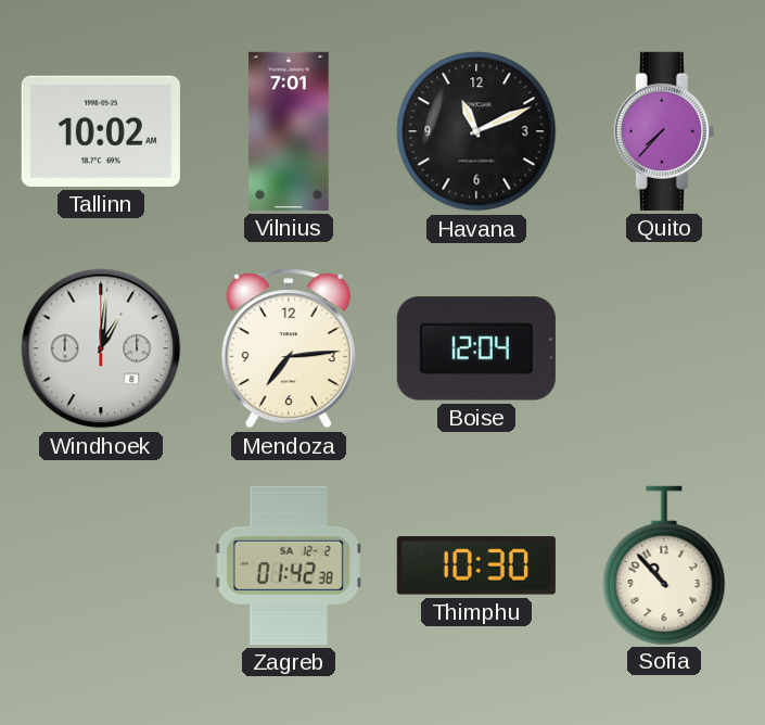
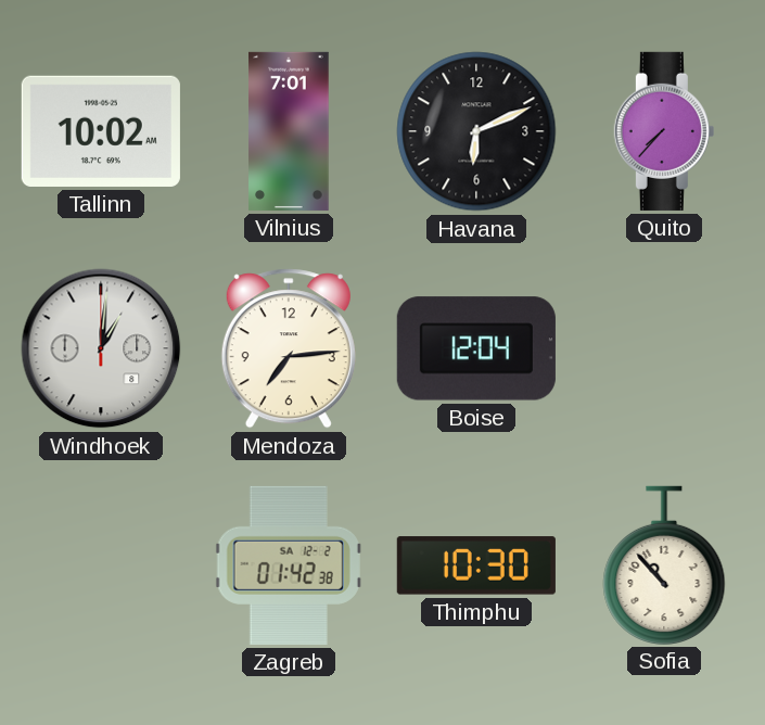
Havana: 11:11 -> 6:11
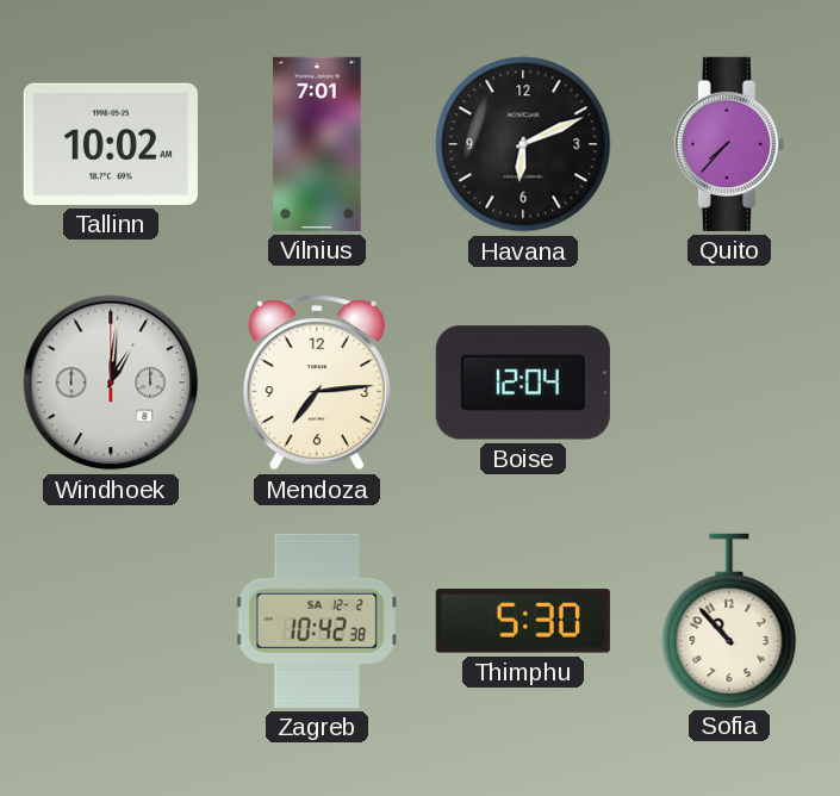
Zagreb: 01:42 -> 10:42
Thimphu: 10:30 -> 5:30
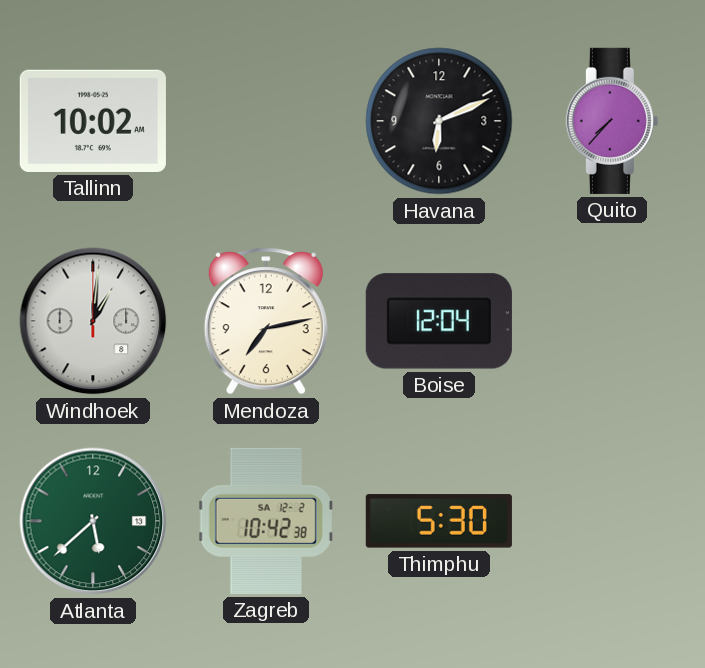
Vilnius: 7:01 -> none
Mendoza: 7:14 -> 7:13
Atlanta: none -> 5:38
Sofia: 10:53 -> none
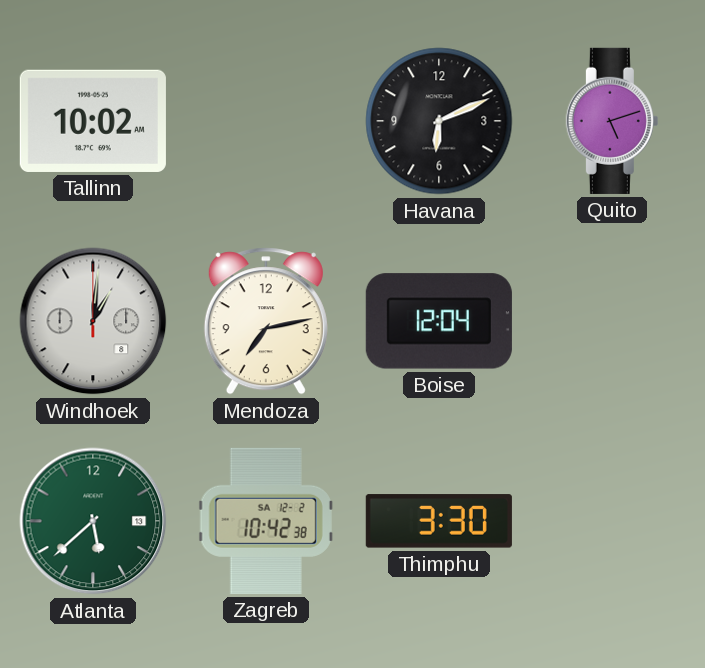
Quito: 7:37 -> 5:12
Thimphu: 5:30 -> 3:30
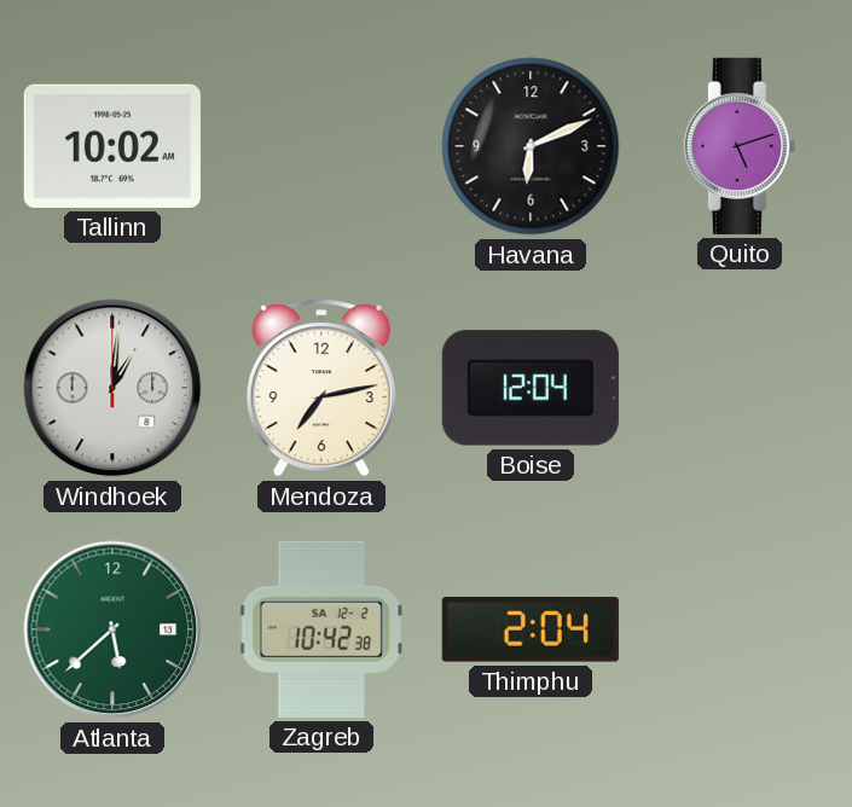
Thimphu: 3:30 -> 2:04
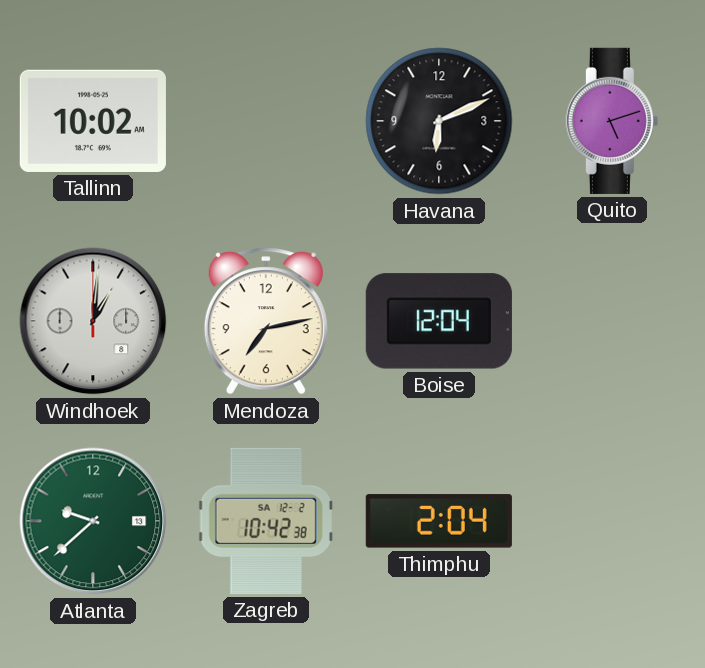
Atlanta: 5:38 -> 9:38
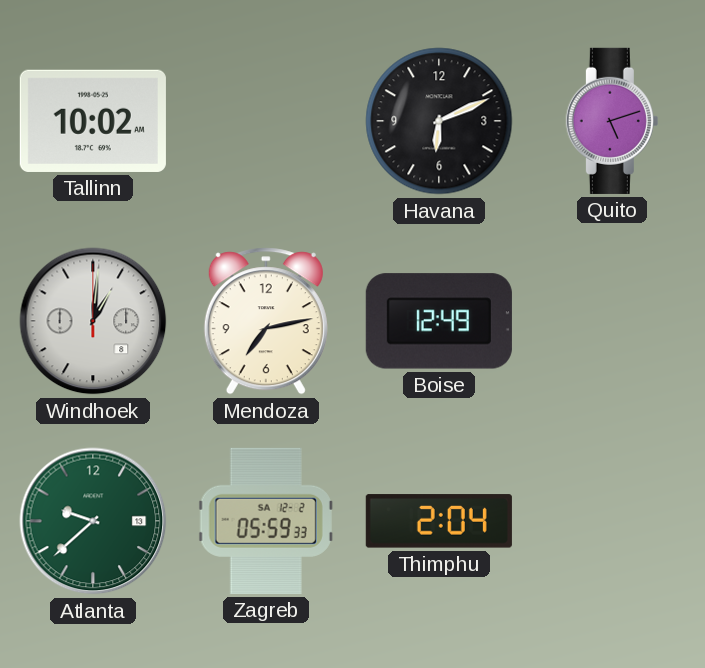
Boise: 12:04 -> 12:49
Zagreb: 10:42 -> 05:59
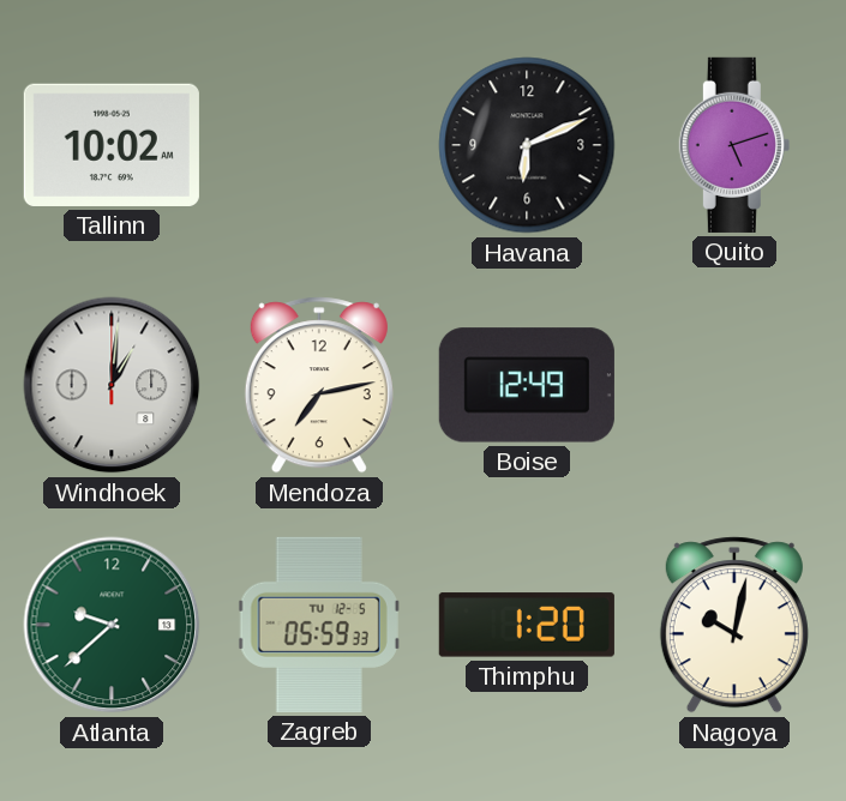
Zagreb date: SA 12-2 -> TU 12-5
Thimphu: 2:04 -> 1:20
Nagoya: none -> 10:02
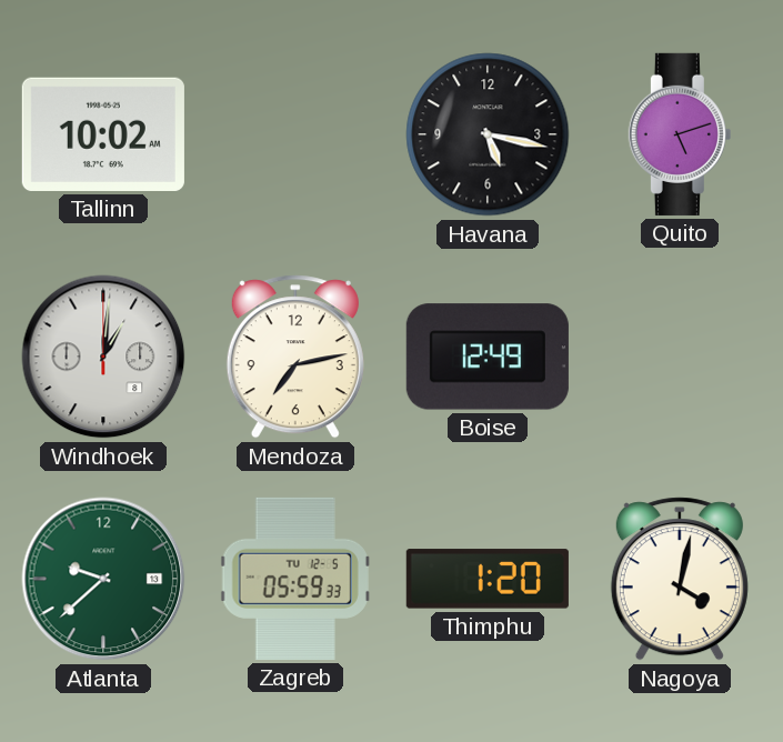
Havana: 6:11 -> 5:17
Nagoya: 10:02 -> 4:02
